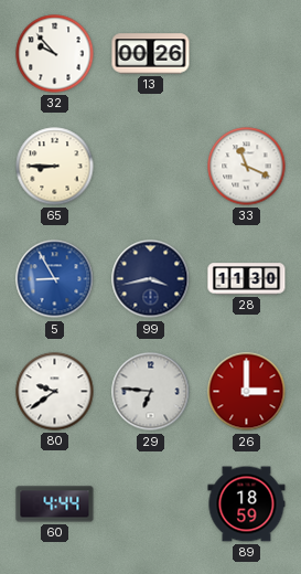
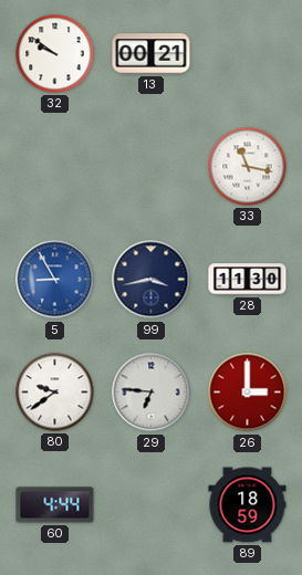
32: 9:53 -> 9:51
13: 00:26 -> 00:21
65: 8:45 -> none
33: 11:19 -> 11:17
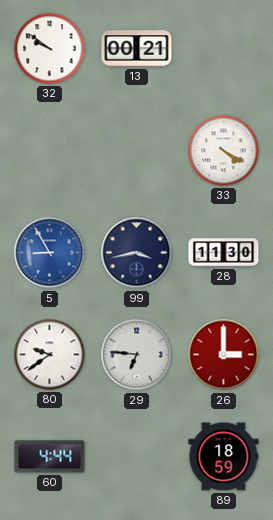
33: 11:17 -> 4:20
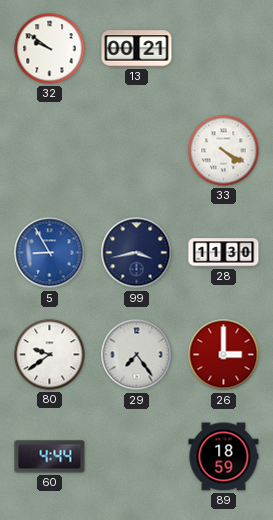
29: 6:46 -> 7:24
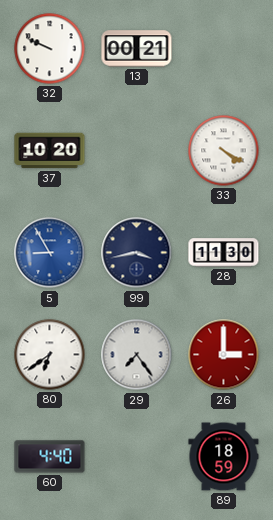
32: 9:51 -> 9:49
37: none -> 10:20
80: 9:39 -> 6:39
60: 4:44 -> 4:40
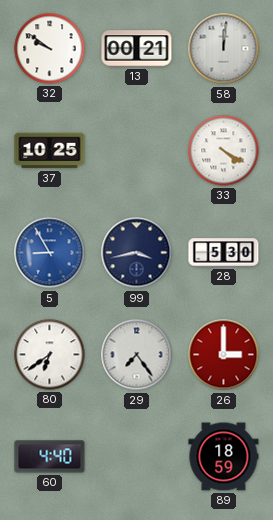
32: 9:49 -> 9:51
58: none -> 12:01
37: 10:20 -> 10:25
28: 11:30 -> 5:30
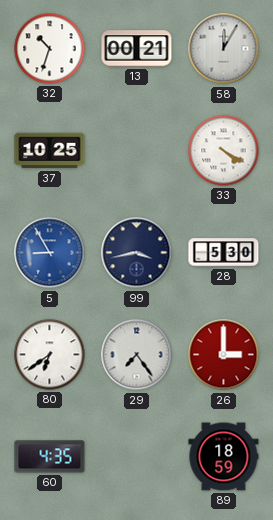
32: 9:51 -> 10:33
58: 12:01 -> 12:05
60: 4:40 -> 4:35
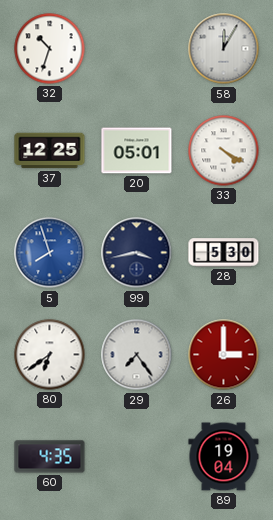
13: 00:21 -> none
37: 10:25 -> 12:25
20: none -> 05:01
5: 8:55 -> 7:57
89: 18:59 -> 19:04
